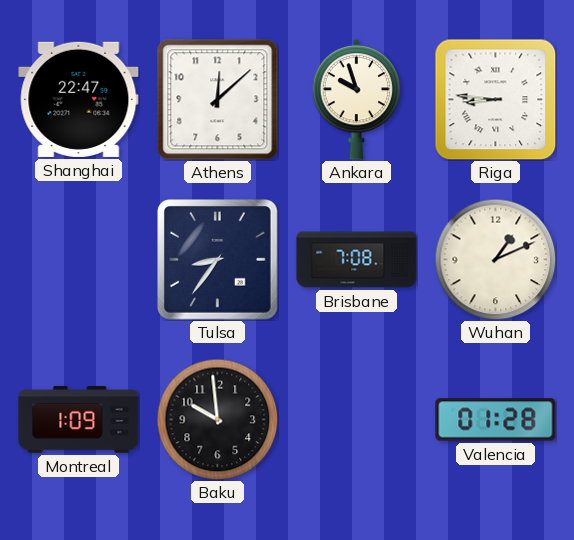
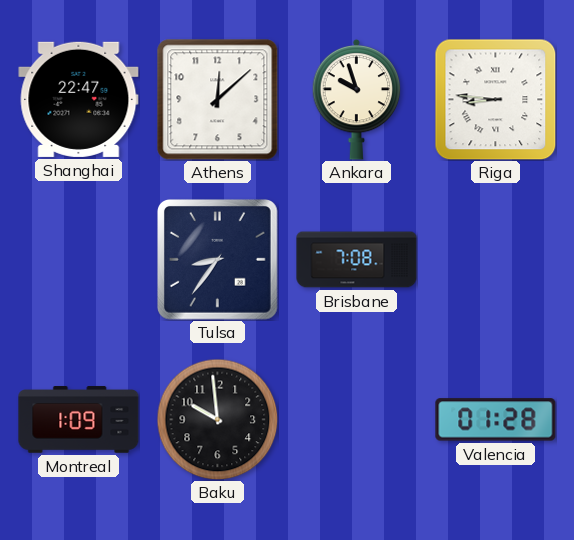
Wuhan: 1:11 -> none
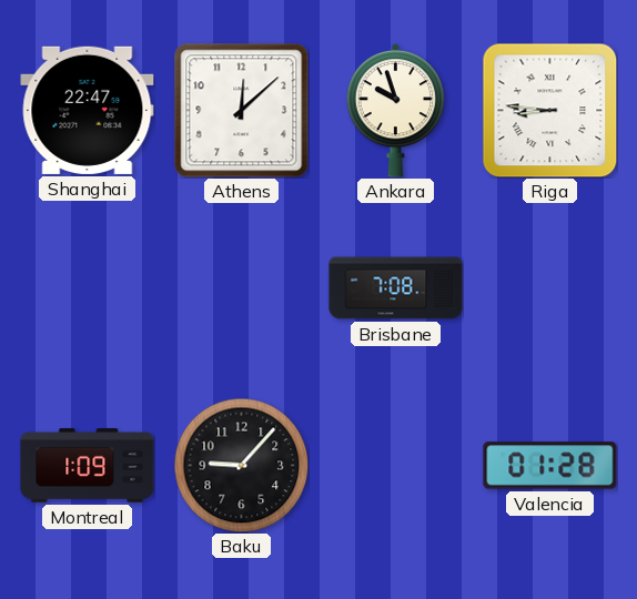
Tulsa: 8:36 -> none
Baku: 9:59 -> 9:07
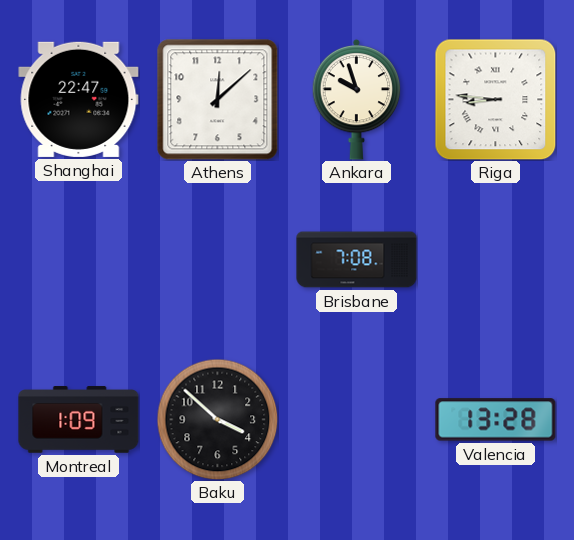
Baku: 9:07 -> 3:52
Valencia: 01:28 -> 13:28
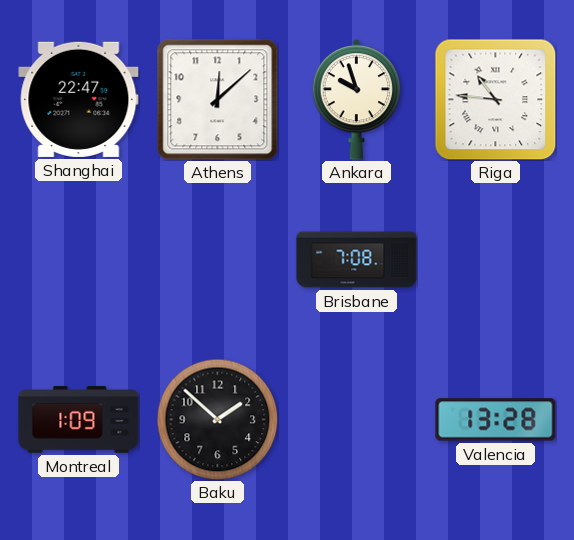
Riga: 8:46 -> 10:46
Baku: 3:52 -> 1:52
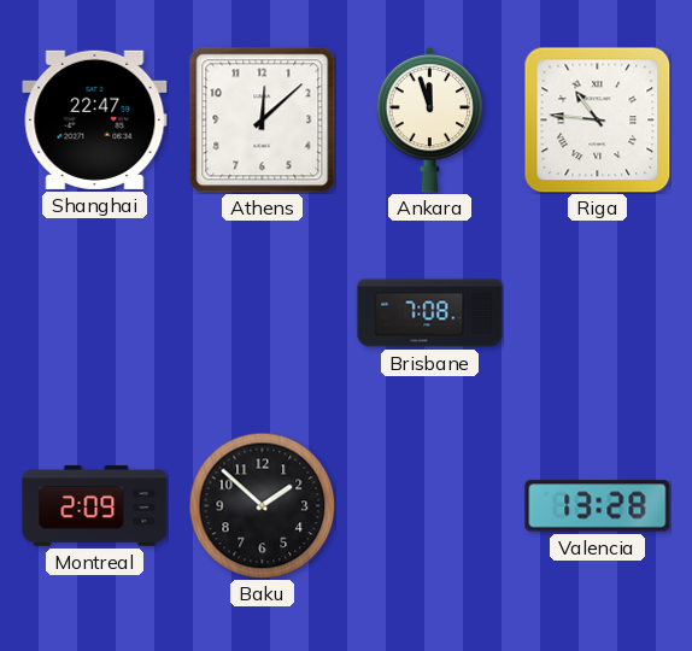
Ankara: 9:57 -> 11:57
Montreal: 1:09 -> 2:09
